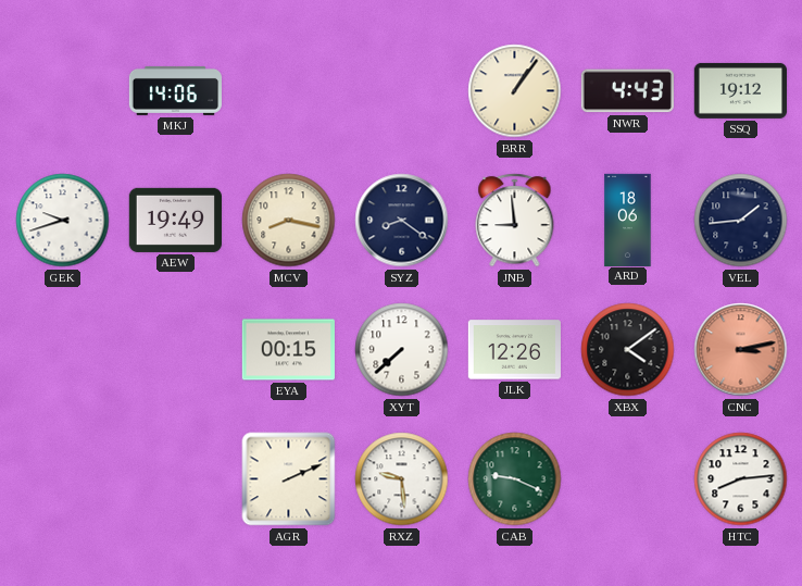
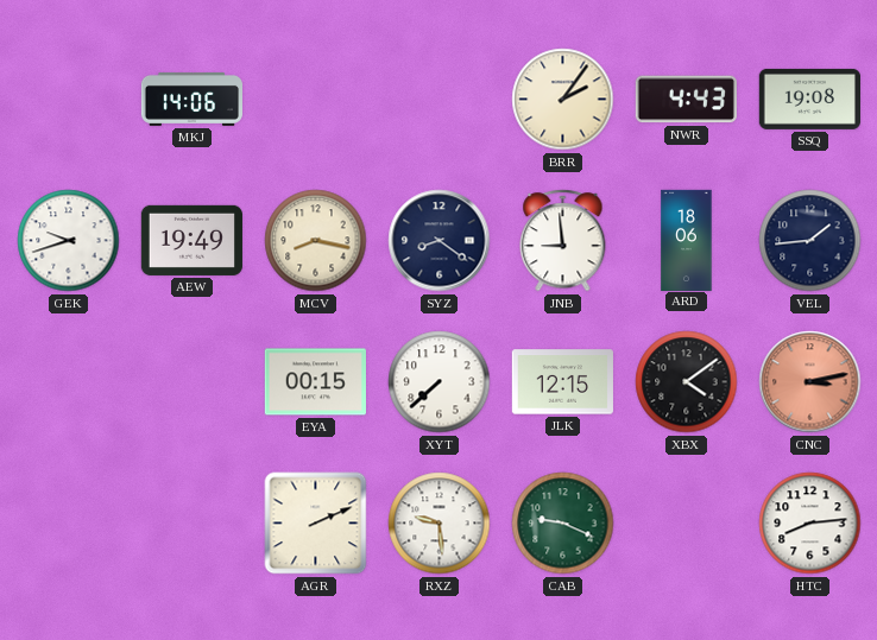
BRR: 1:06 -> 2:06
SSQ: 19:12 -> 19:08
JLK: 12:26 -> 12:15
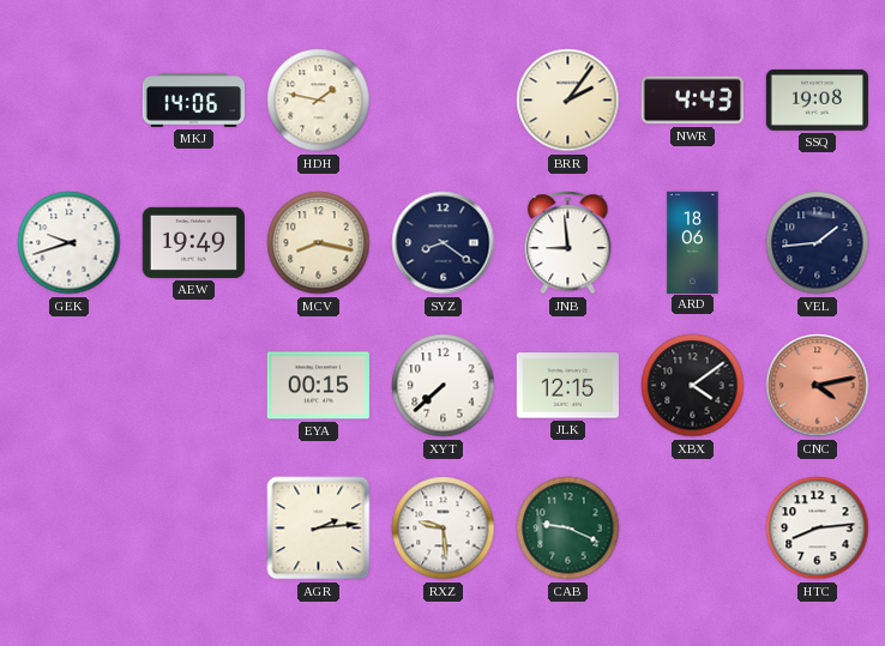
HDH: none -> 1:47
CNC: 3:13 -> 4:13
AGR: 2:11 -> 2:14
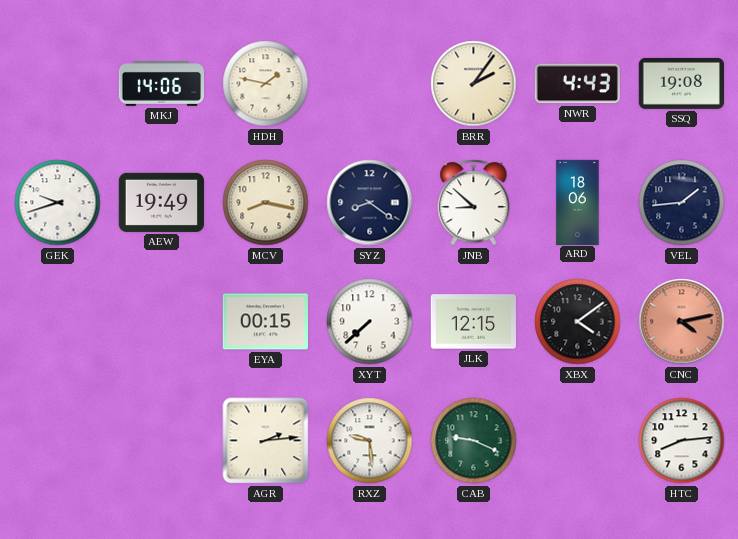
JNB: 8:59 -> 8:52
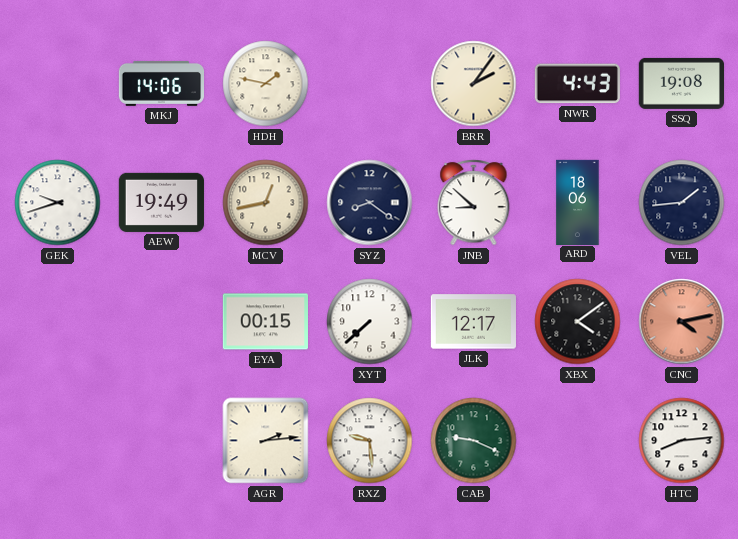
MCV: 8:17 -> 12:43
JLK: 12:15 -> 12:17
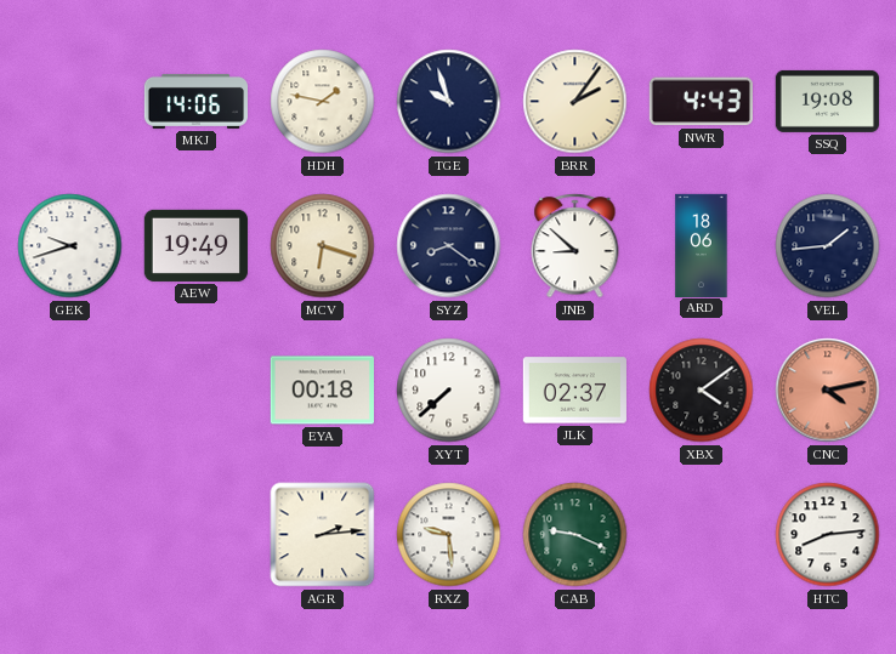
TGE: none -> 9:57
MCV: 12:43 -> 6:18
EYA: 00:15 -> 00:18
JLK: 12:17 -> 02:37
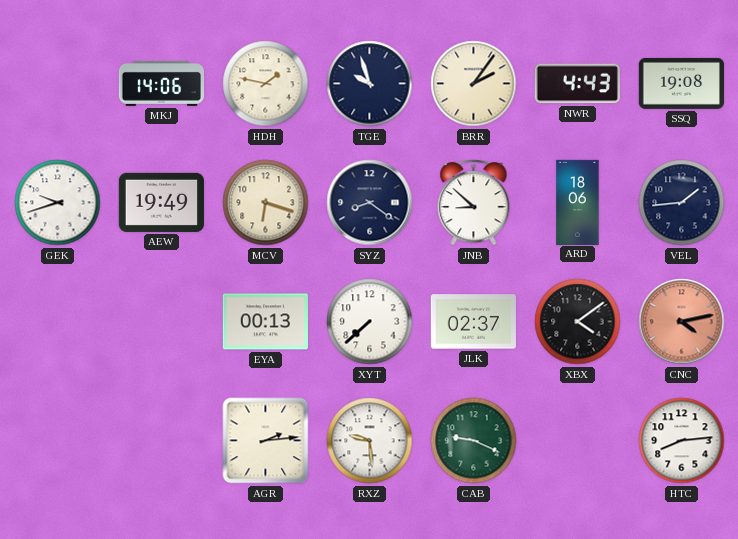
EYA: 00:18 -> 00:13
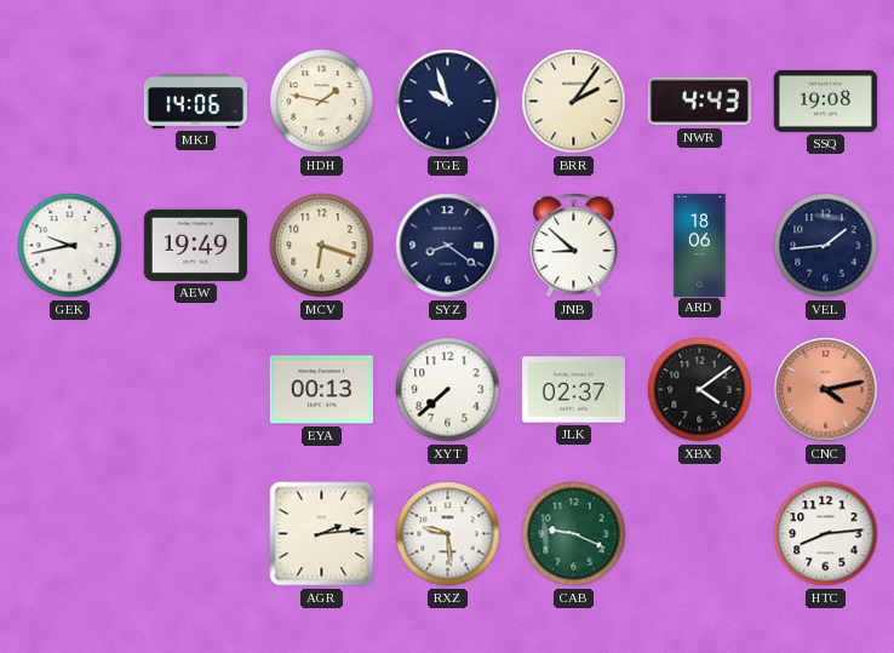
GEK: 9:42 -> 9:43
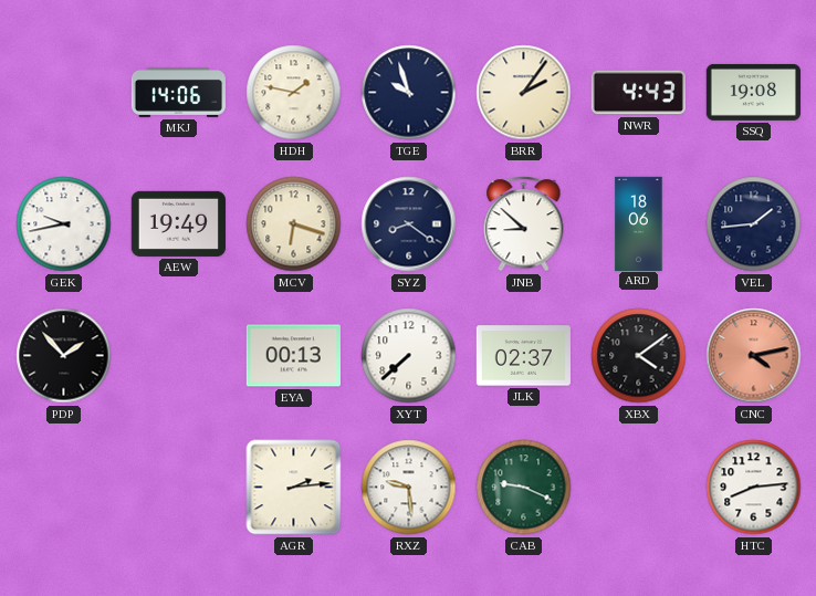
PDP: none -> 1:53
